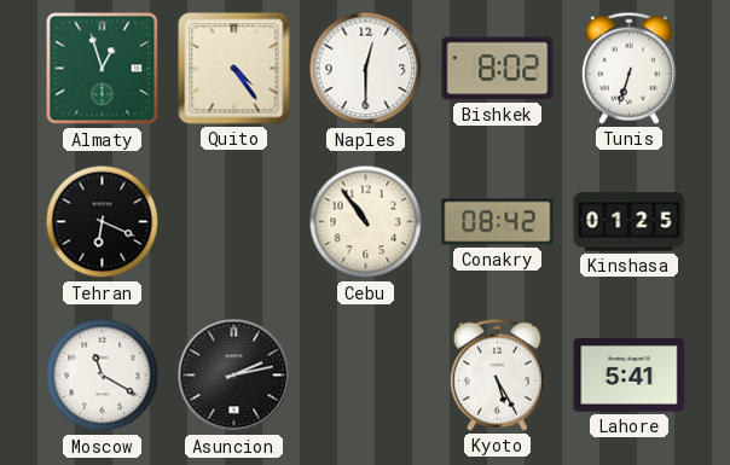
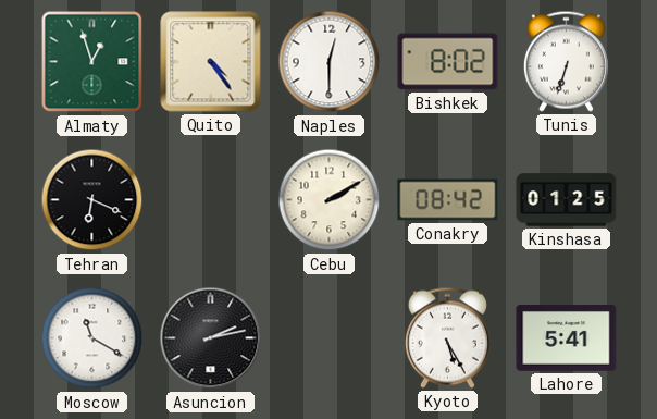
Cebu: 10:54 -> 2:10
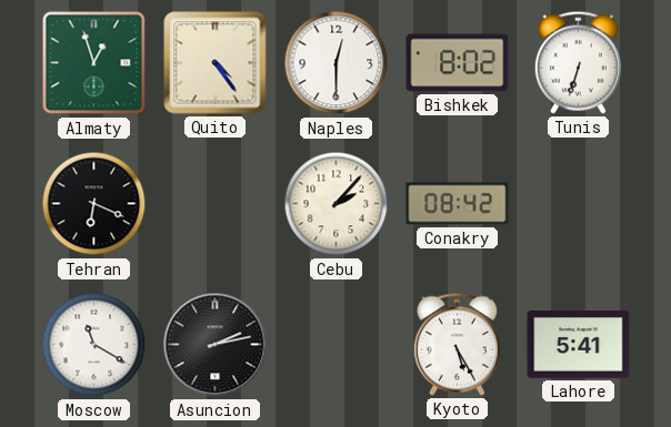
Cebu: 2:10 -> 2:07
Kinshasa: 01:25 -> none
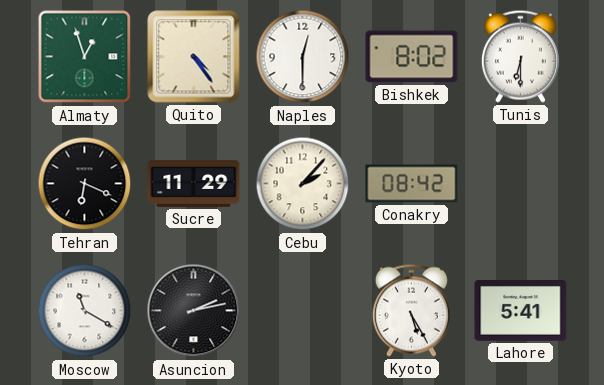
Tunis: 6:33 -> 6:30
Sucre: none -> 11:29
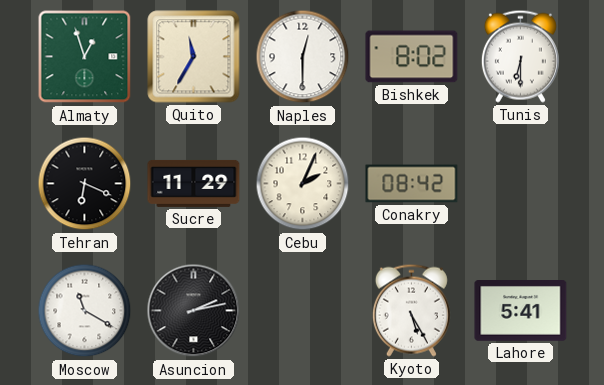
Quito: 4:24 -> 11:35
Cebu: 2:07 -> 2:04
